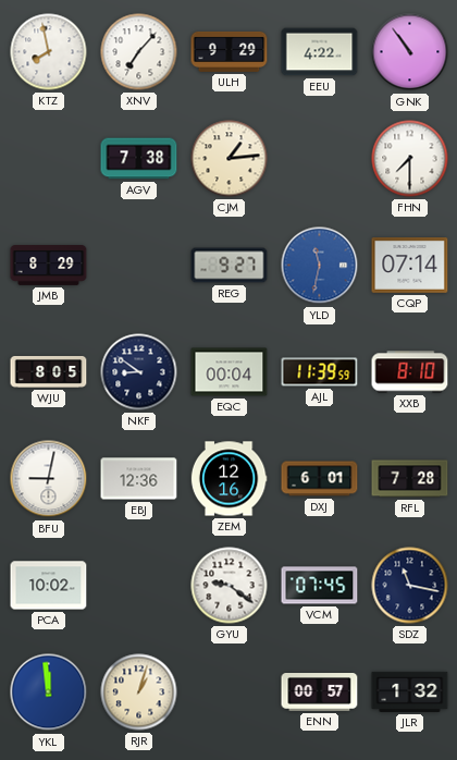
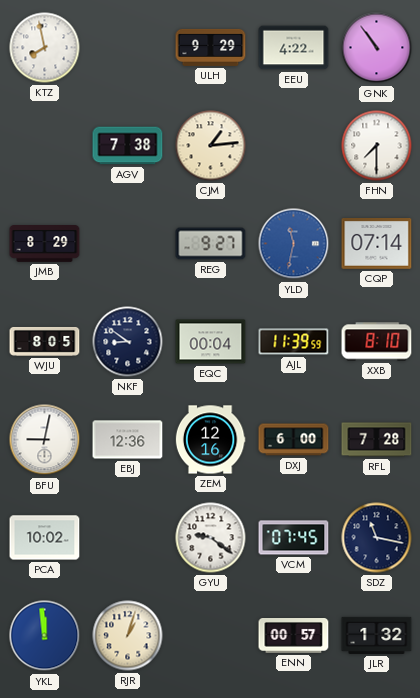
XNV: 7:07 -> none
DXJ: 6:01 -> 6:00
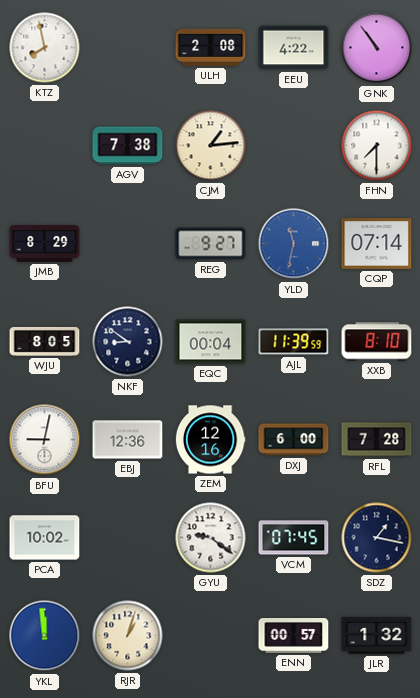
ULH: 9:29 -> 2:08
SDZ: 11:17 -> 1:17
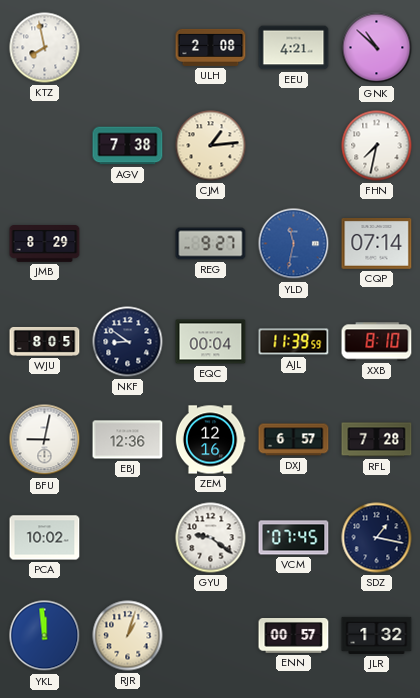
EEU: 4:22 -> 4:21
GNK: 10:54 -> 10:52
FHN: 7:30 -> 7:32
DXJ: 6:00 -> 6:57
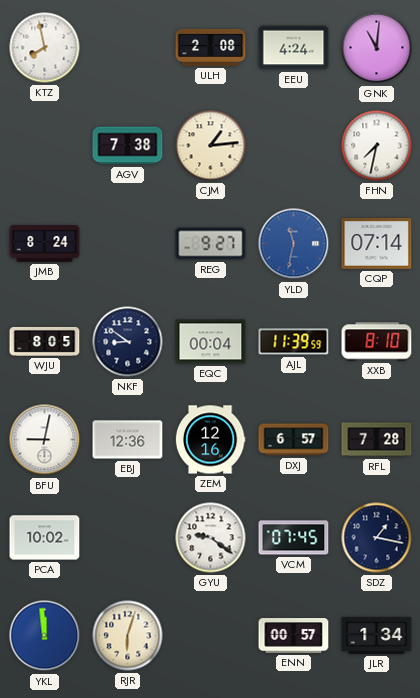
EEU: 4:21 -> 4:24
GNK: 10:52 -> 11:01
JMB: 8:29 -> 8:24
RJR: 1:03 -> 6:03
JLR: 1:32 -> 1:34
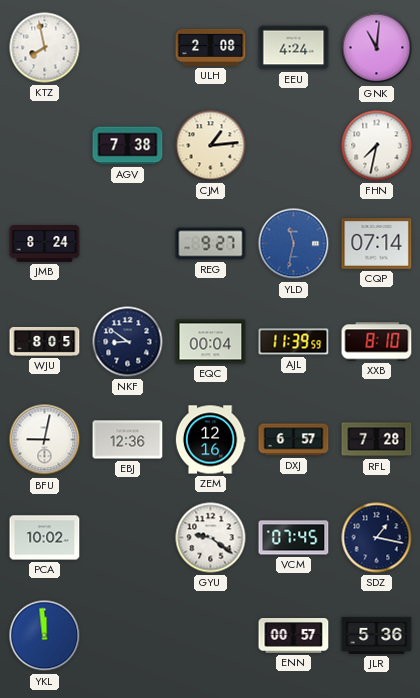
RJR: 6:03 -> none
JLR: 1:34 -> 5:36
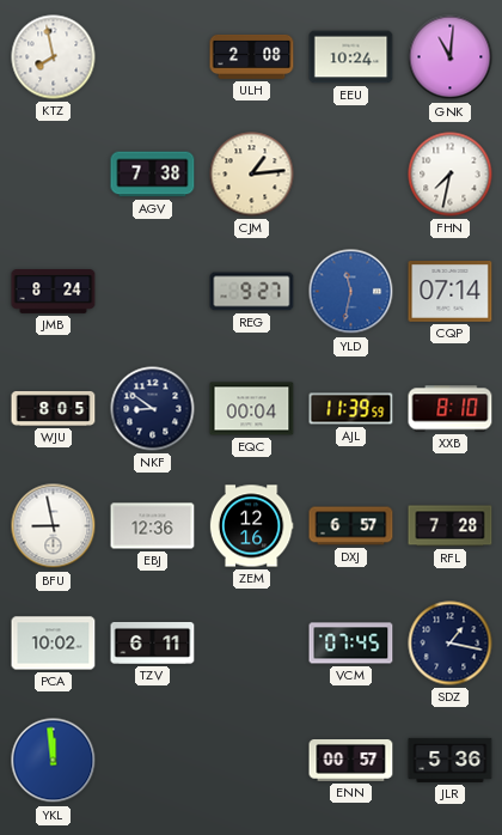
EEU: 4:24 -> 10:24
BFU: 9:02 -> 8:58
TZV: none -> 6:11
GYU: 9:21 -> none
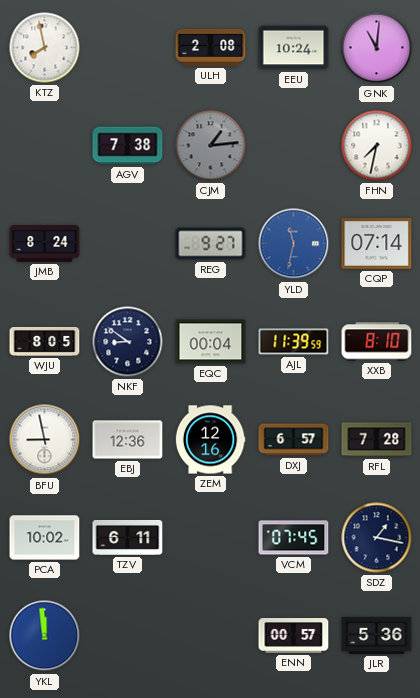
CJM dial: cream -> grey
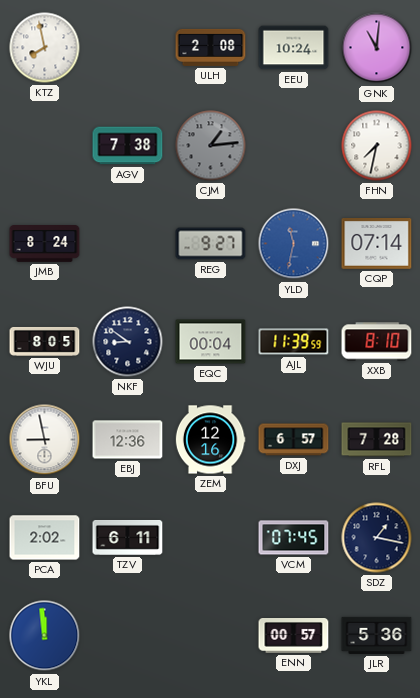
PCA: 10:02 -> 2:02
